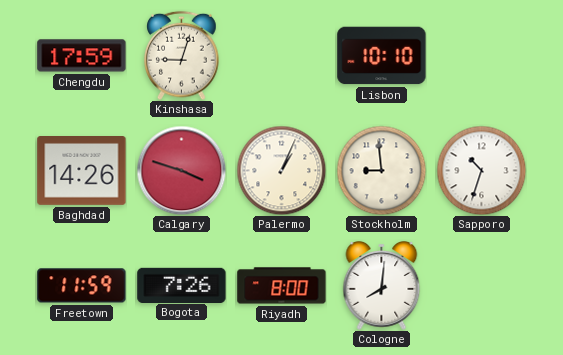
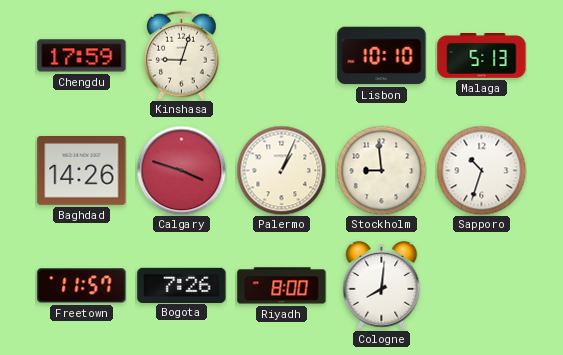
Malaga: none -> 5:13
Freetown: 11:59 -> 11:57
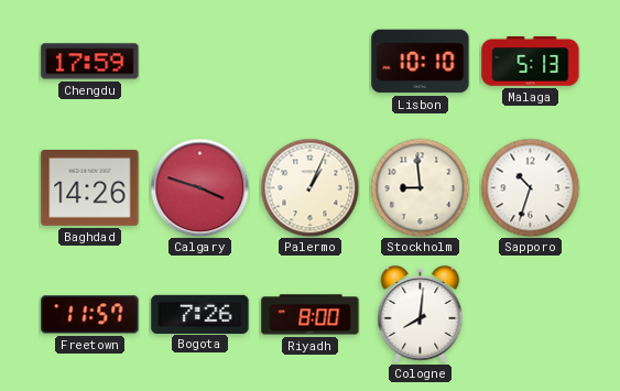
Kinshasa: 9:03 -> none
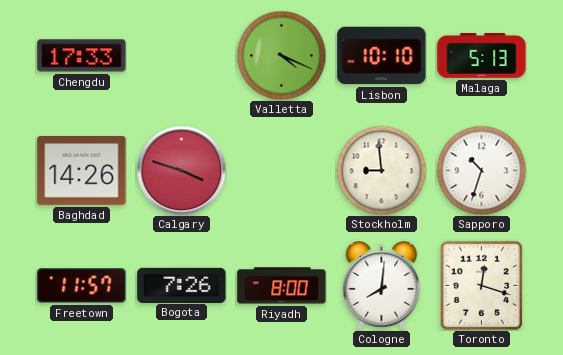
Chengdu: 17:59 -> 17:33
Valletta: none -> 4:19
Palermo: 1:04 -> none
Toronto: none -> 12:18
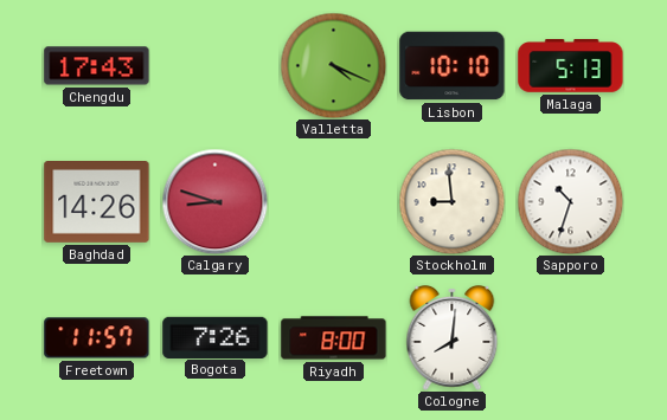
Chengdu: 17:33 -> 17:43
Calgary: 3:48 -> 8:48
Toronto: 12:18 -> none
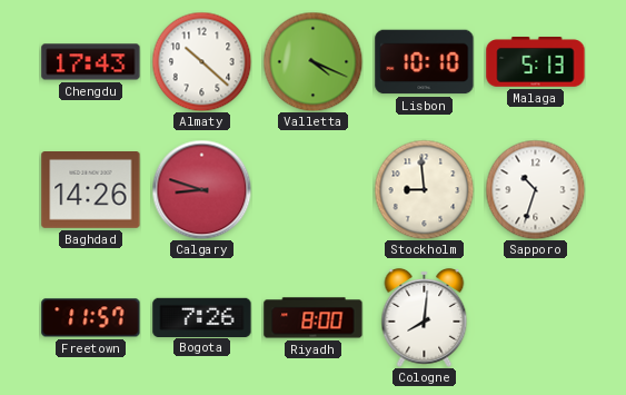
Almaty: none -> 10:22
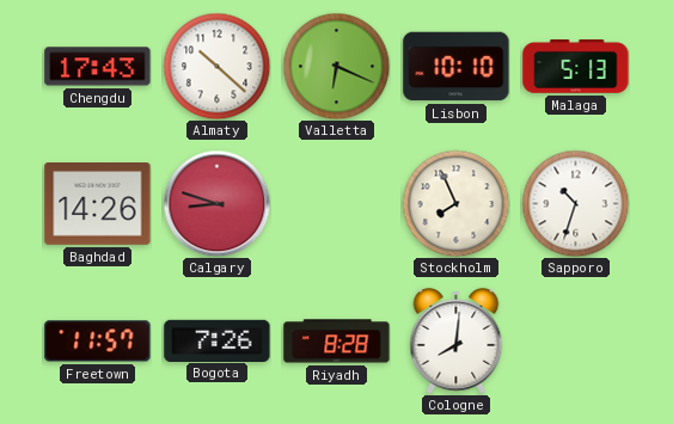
Valletta: 4:19 -> 6:19
Stockholm: 8:59 -> 7:56
Riyadh: 8:00 -> 8:28
